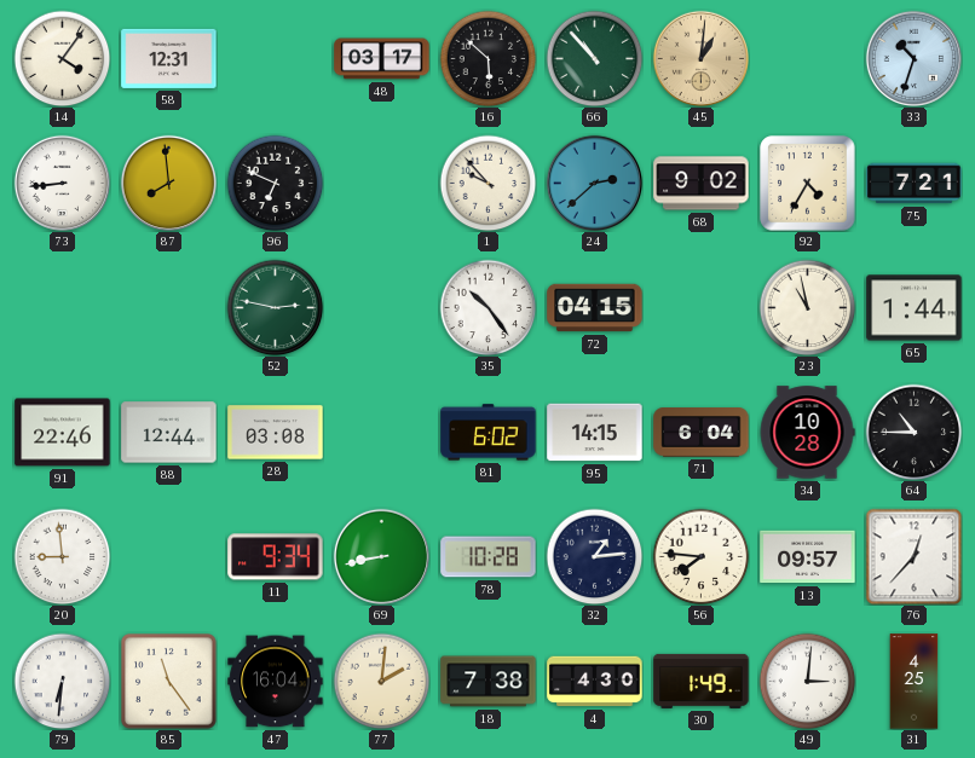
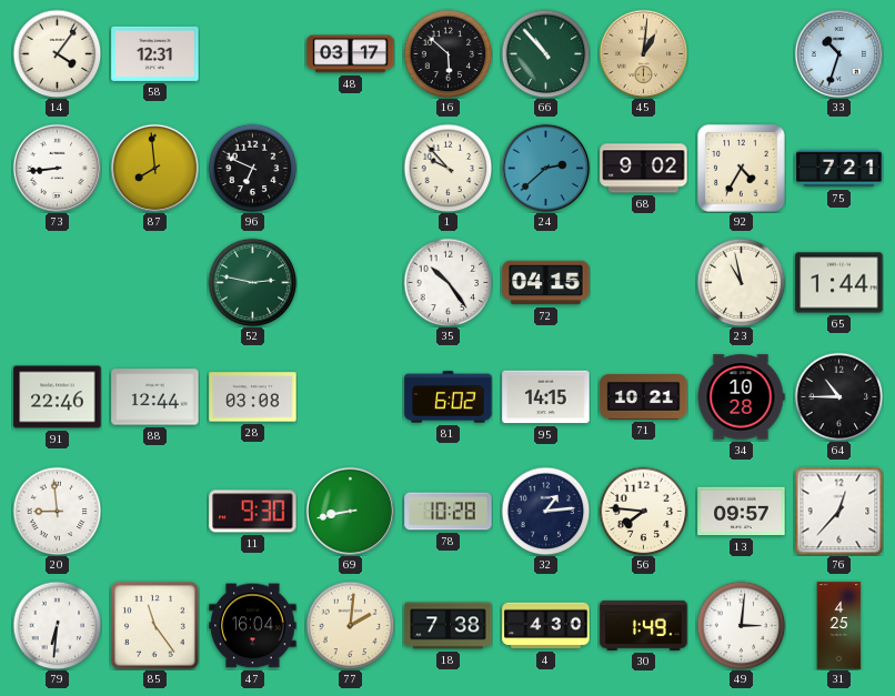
71: 6:04 -> 10:21
11: 9:34 -> 9:30
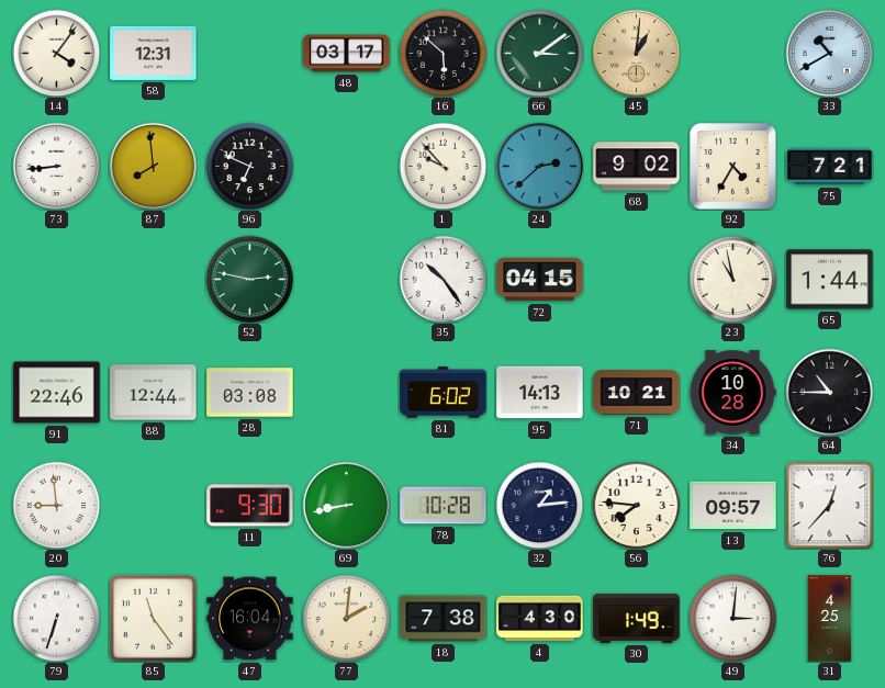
66: 10:53 -> 3:09
33: 10:33 -> 10:40
95: 14:15 -> 14:13
79: 6:31 -> 6:33
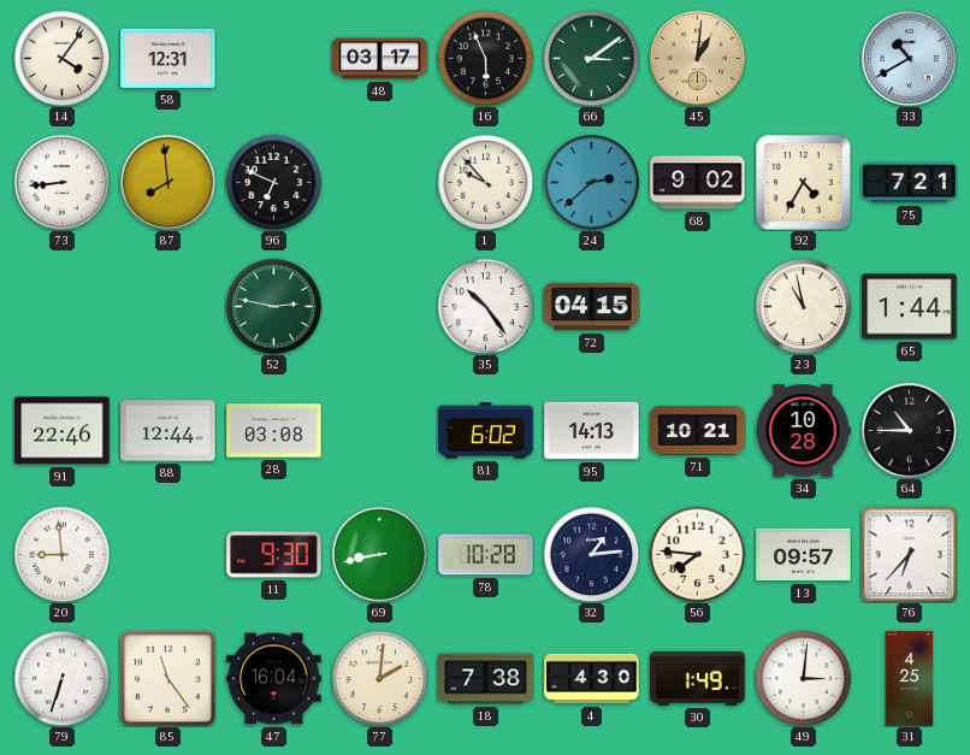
16: 5:52 -> 5:56
76: 12:37 -> 6:37
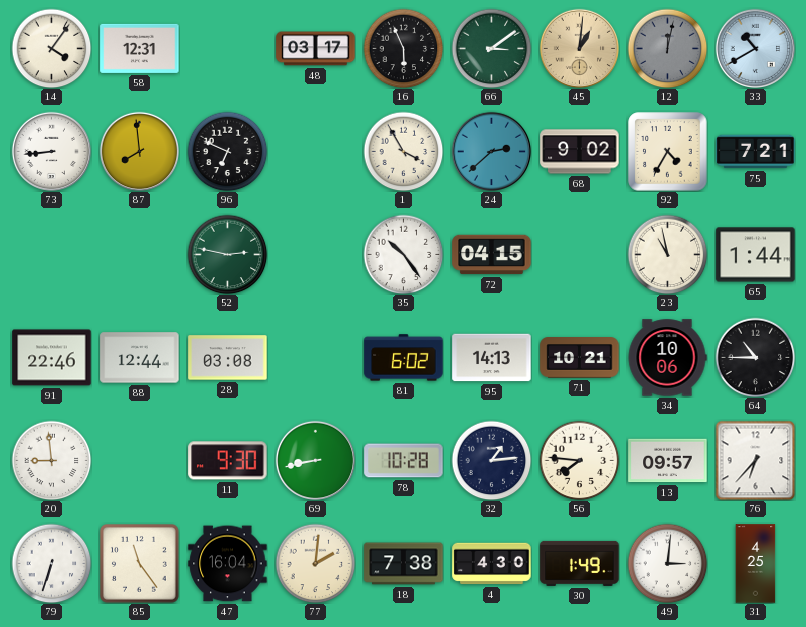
12: none -> 12:02
1: 9:53 -> 3:55
34: 10:28 -> 10:06
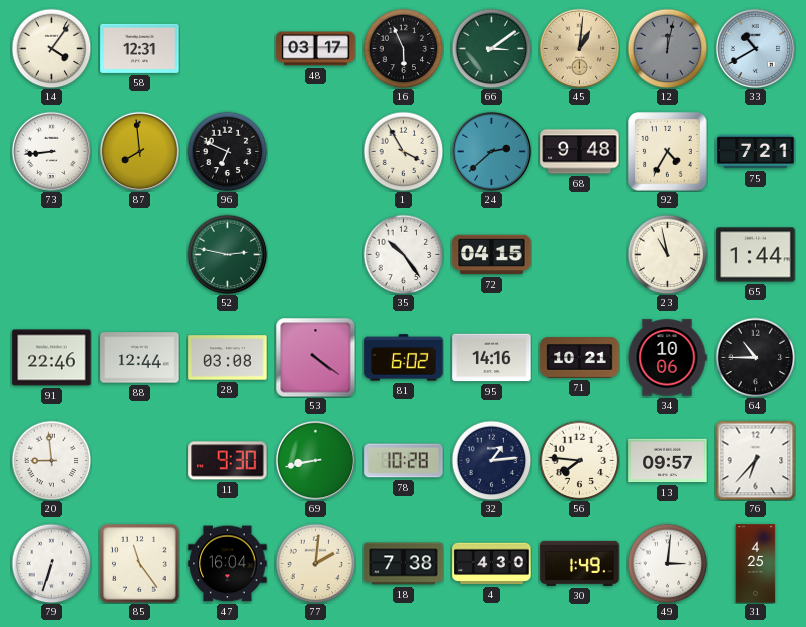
68: 9:02 -> 9:48
53: none -> 4:21
95: 14:13 -> 14:16
